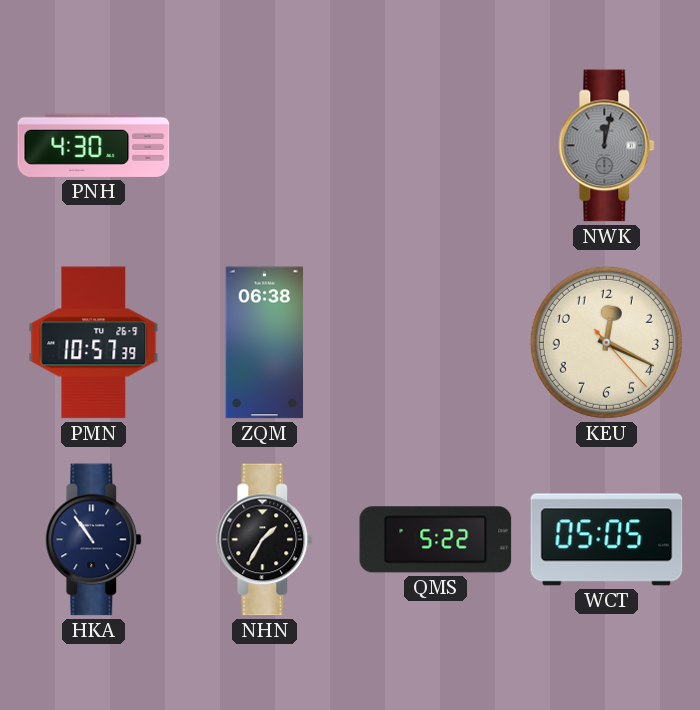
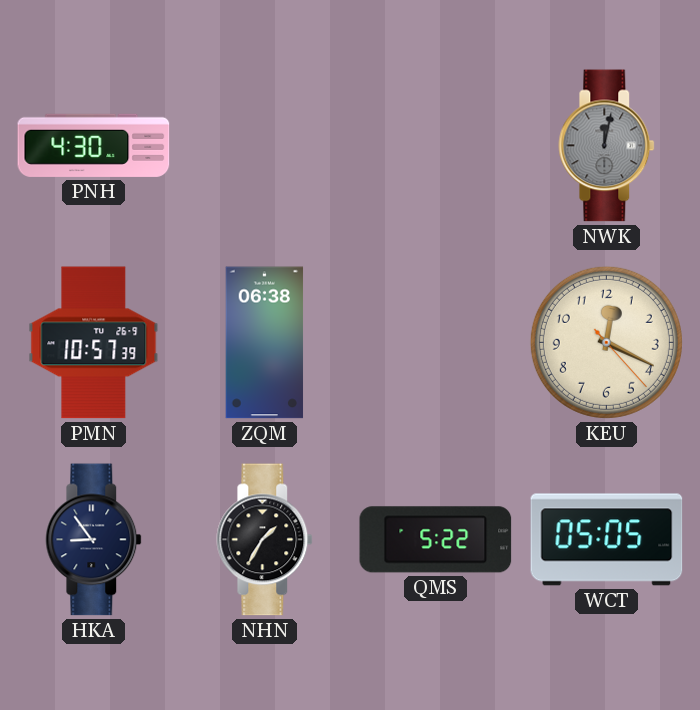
HKA: 10:54 -> 8:54
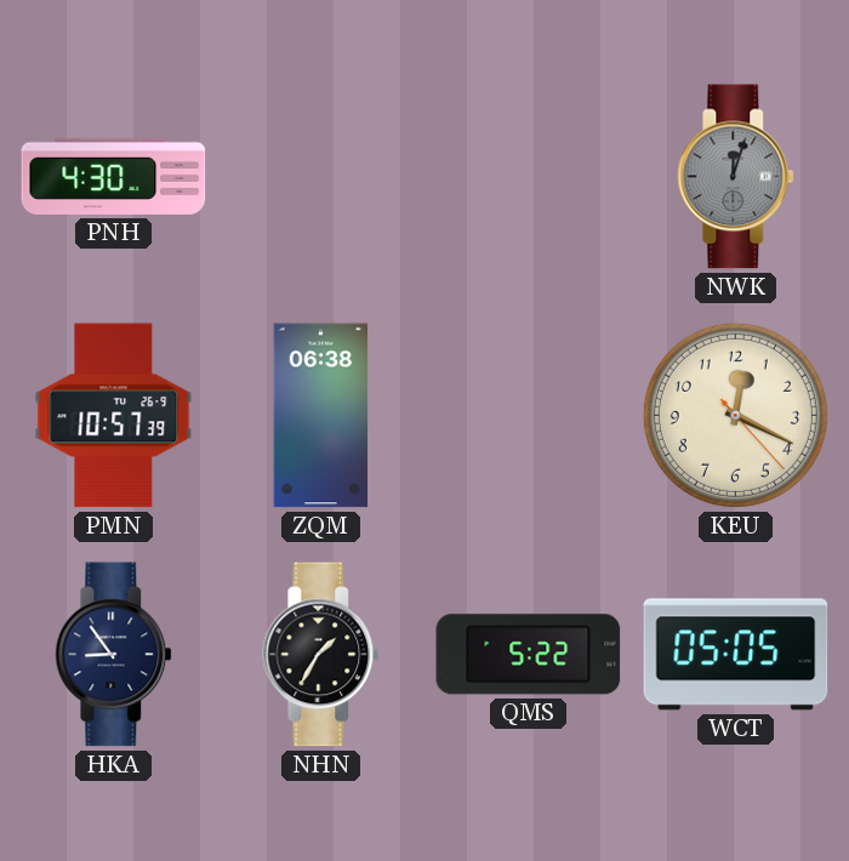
NWK: 12:02 -> 12:03
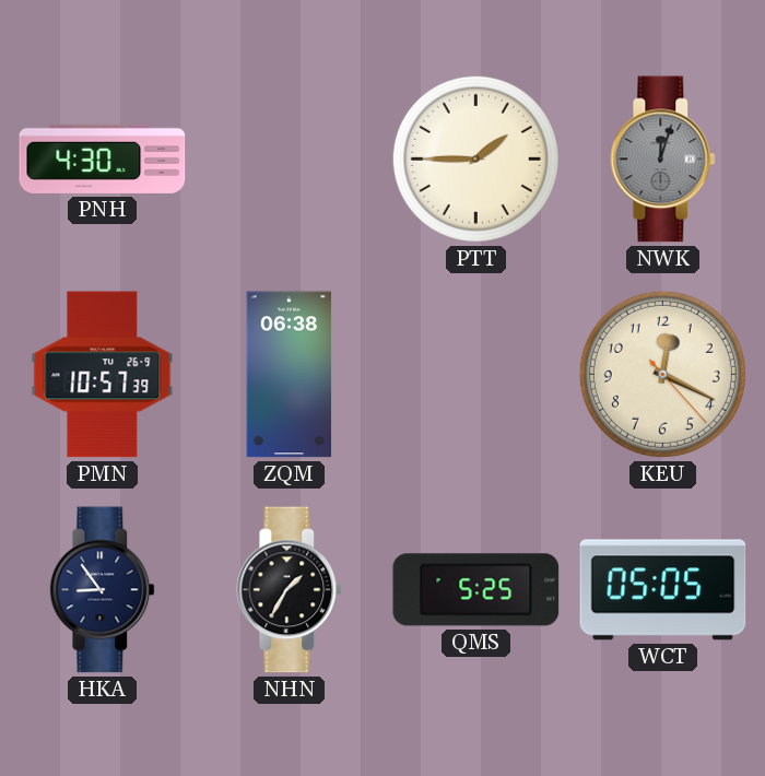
PTT: none -> 1:45
QMS: 5:22 -> 5:25
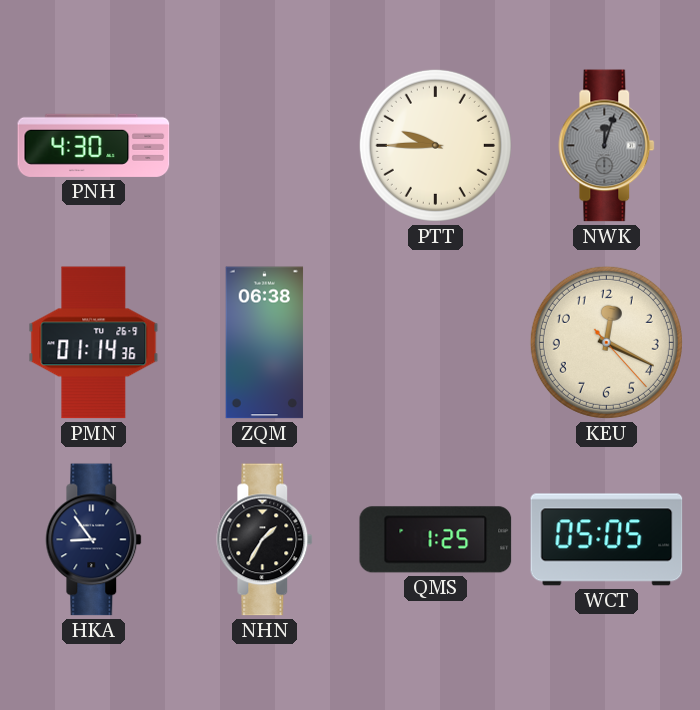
PTT: 1:45 -> 9:45
PMN: 10:57 -> 01:14
QMS: 5:25 -> 1:25
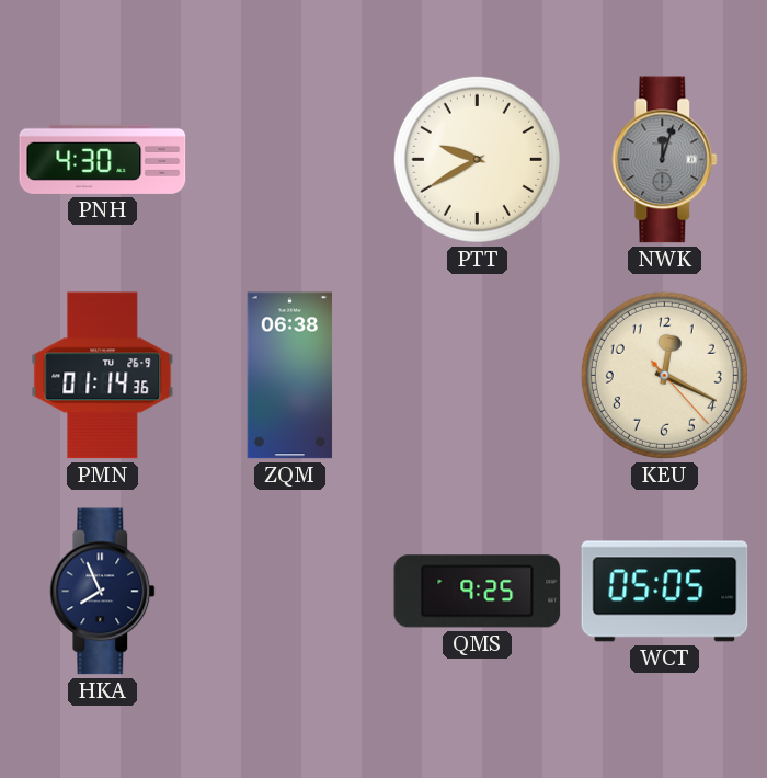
PTT: 9:45 -> 9:40
HKA: 8:54 -> 7:56
NHN: 1:35 -> none
QMS: 1:25 -> 9:25
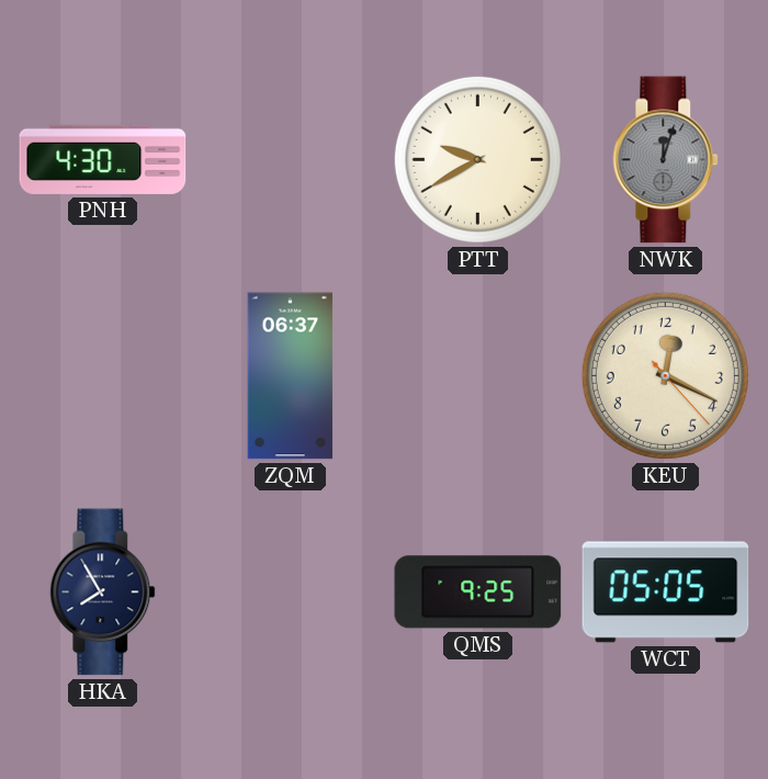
PMN: 01:14 -> none
ZQM: 06:38 -> 06:37
HKA: 7:56 -> 7:55
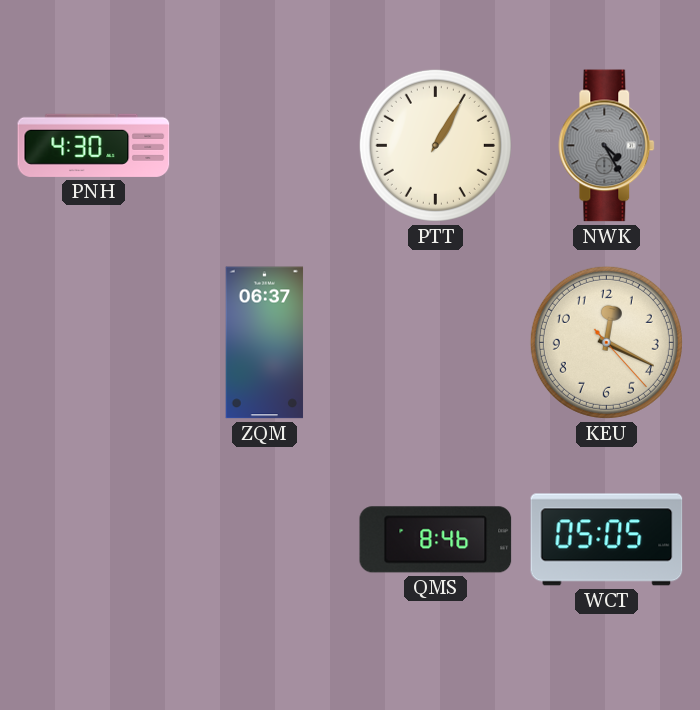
PTT: 9:40 -> 1:05
NWK: 12:03 -> 4:25
HKA: 7:55 -> none
QMS: 9:25 -> 8:46
